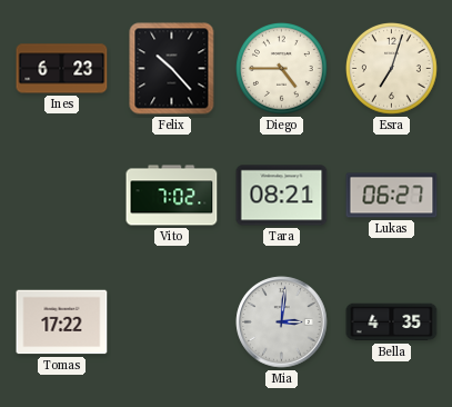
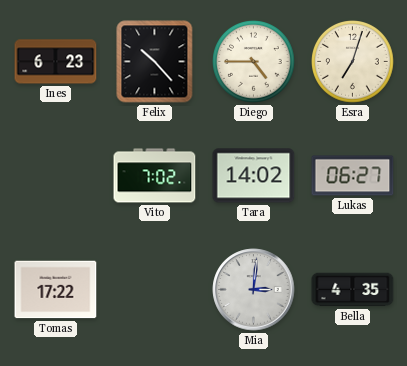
Tara: 08:21 -> 14:02
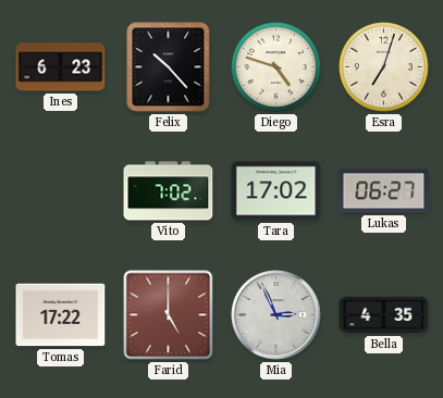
Diego: 4:45 -> 4:48
Tara: 14:02 -> 17:02
Farid: none -> 5:00
Mia: 3:01 -> 2:56
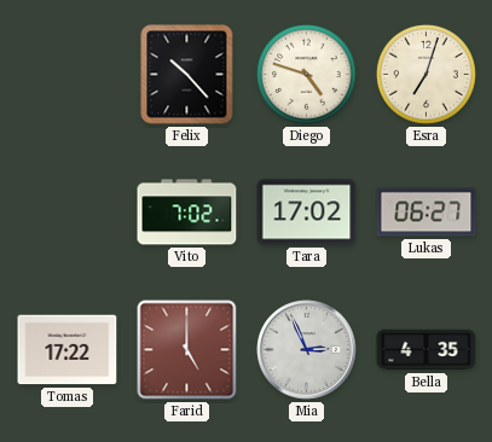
Ines: 6:23 -> none
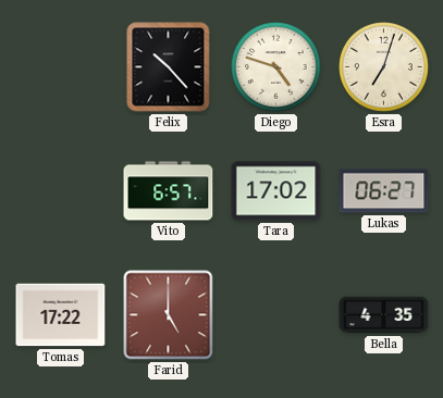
Vito: 7:02 -> 6:57
Mia: 2:56 -> none
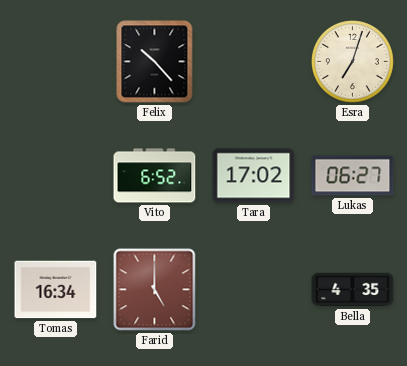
Diego: 4:48 -> none
Vito: 6:57 -> 6:52
Tomas: 17:22 -> 16:34
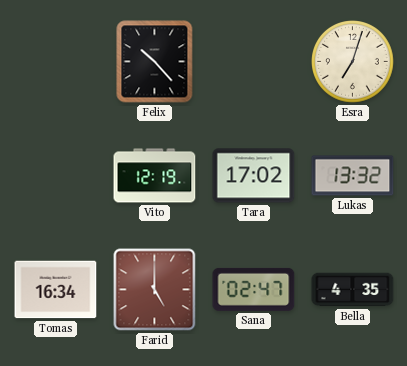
Vito: 6:52 -> 12:19
Lukas: 06:27 -> 13:32
Sana: none -> 02:47
